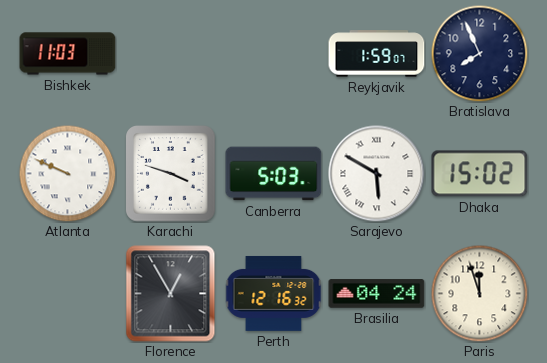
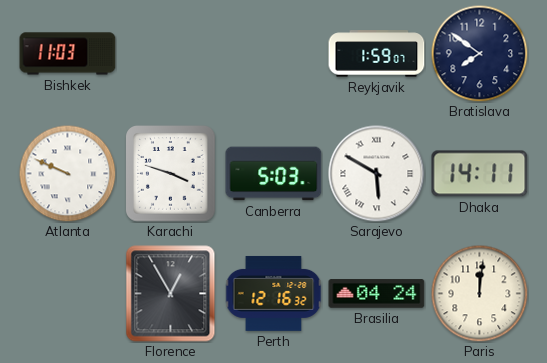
Bratislava: 7:56 -> 7:51
Dhaka: 15:02 -> 14:11
Paris: 11:57 -> 12:01
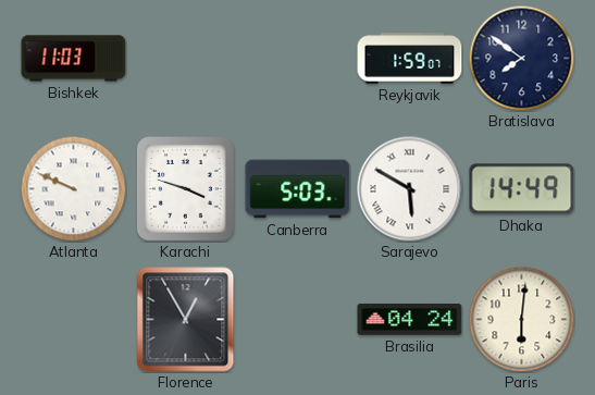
Dhaka: 14:11 -> 14:49
Perth: 12:16 -> none
Paris: 12:01 -> 6:01
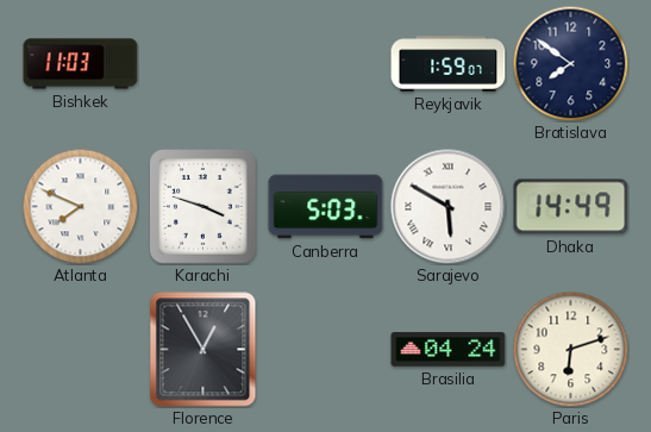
Atlanta: 9:49 -> 7:49
Paris: 6:01 -> 6:12
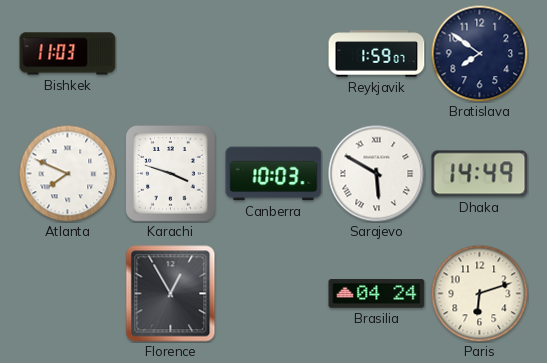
Canberra: 5:03 -> 10:03
